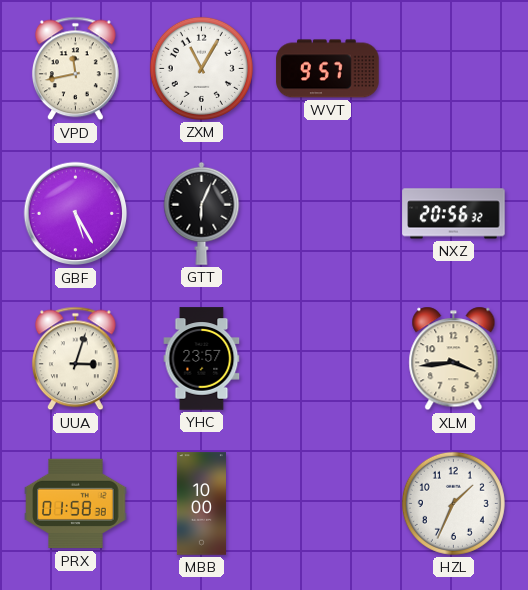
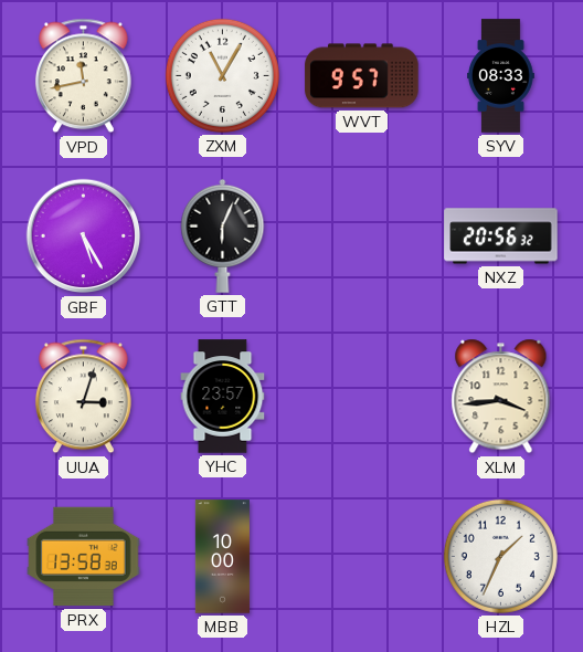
SYV: none -> 08:33
PRX: 01:58 -> 13:58
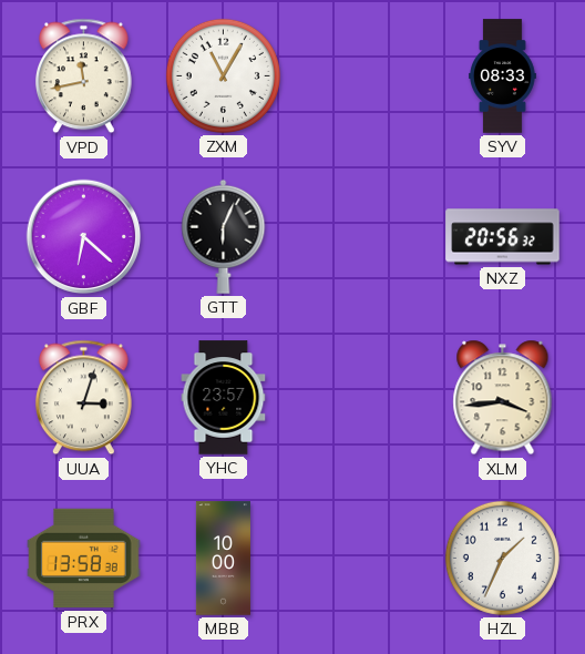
WVT: 9:57 -> none
GBF: 5:25 -> 6:22
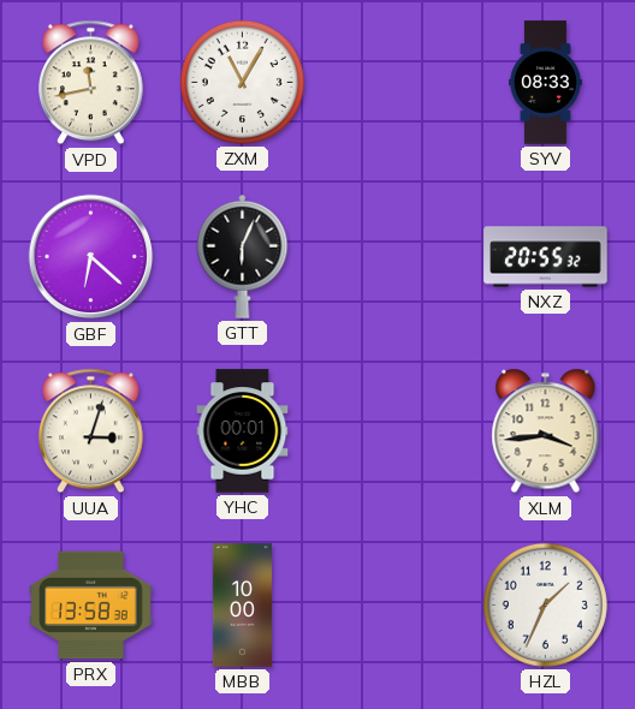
NXZ: 20:56 -> 20:55
YHC: 23:57 -> 00:01
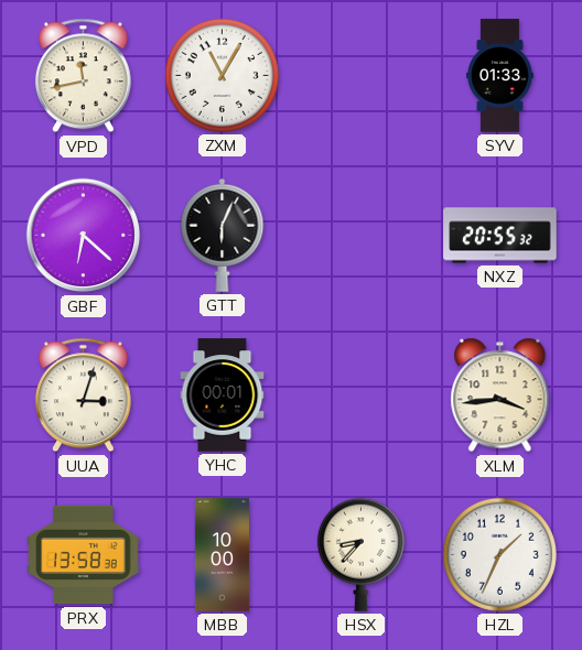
SYV: 08:33 -> 01:33
HSX: none -> 8:37
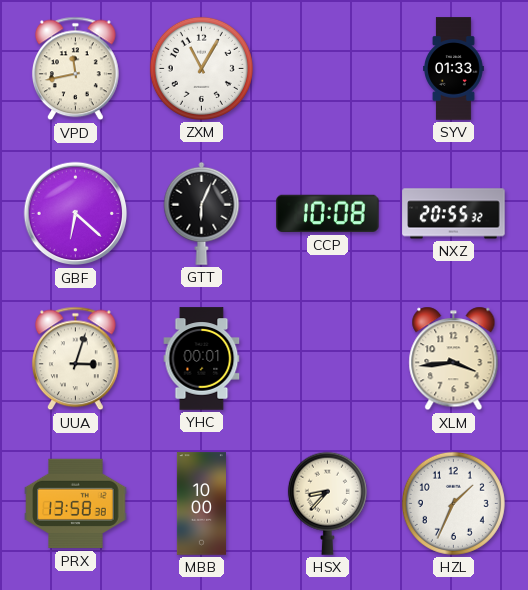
CCP: none -> 10:08
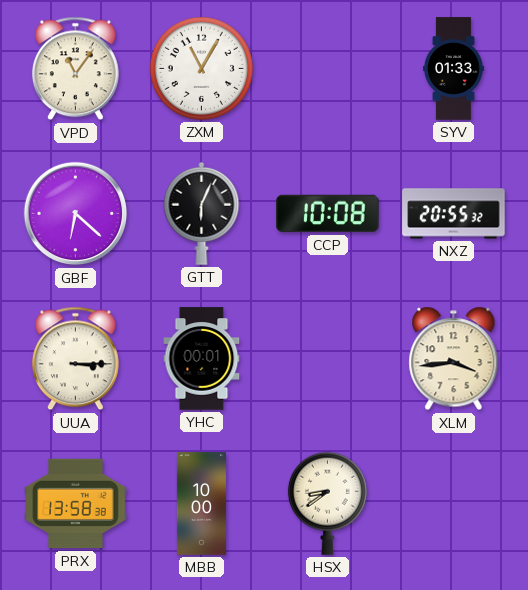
VPD: 11:43 -> 11:06
UUA: 3:03 -> 3:15
HSX: 8:37 -> 8:39
HZL: 1:34 -> none
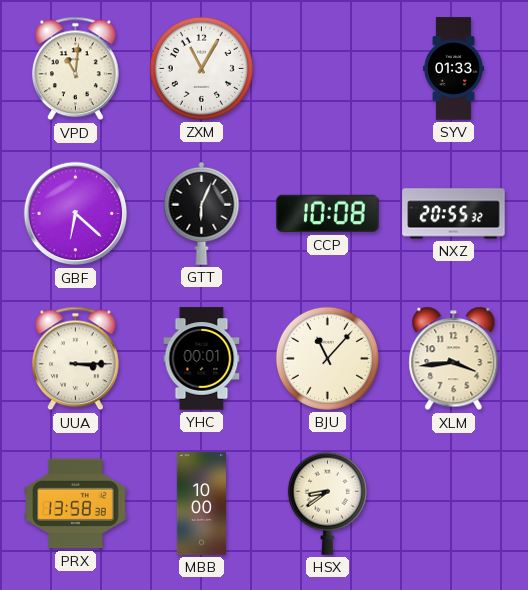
VPD: 11:06 -> 11:01
BJU: none -> 11:07
